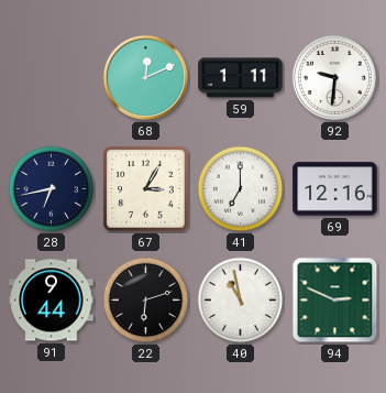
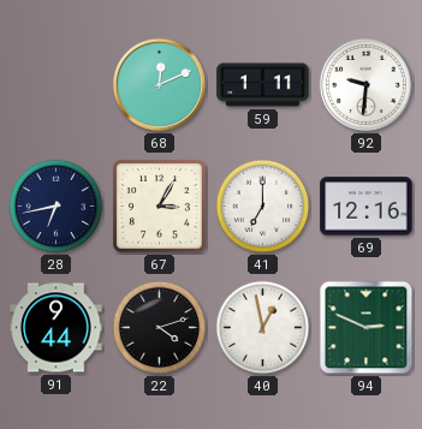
22: 6:12 -> 4:12
40: 10:58 -> 12:58
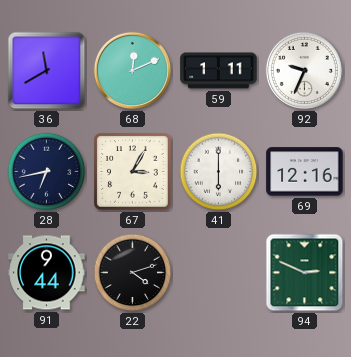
36: none -> 11:40
92: 9:31 -> 9:34
41: 7:00 -> 6:00
40: 12:58 -> none
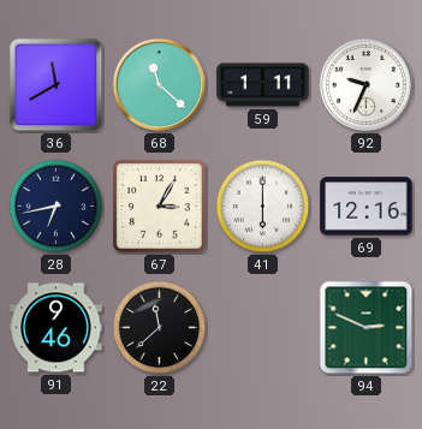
68: 12:11 -> 11:22
91: 9:44 -> 9:46
22: 4:12 -> 11:38
